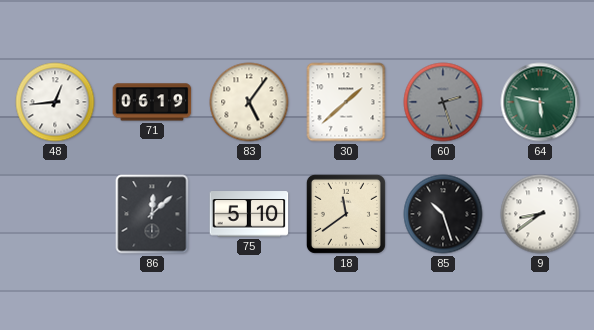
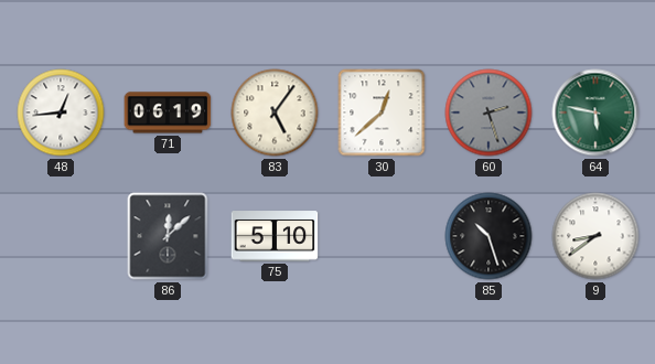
30: 1:38 -> 12:38
18: 11:39 -> none
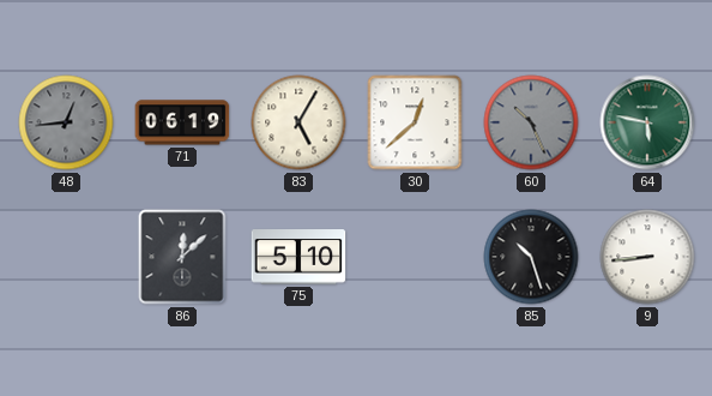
48 dial: white -> grey
83: 5:06 -> 5:05
60: 2:27 -> 10:26
9: 8:39 -> 8:44
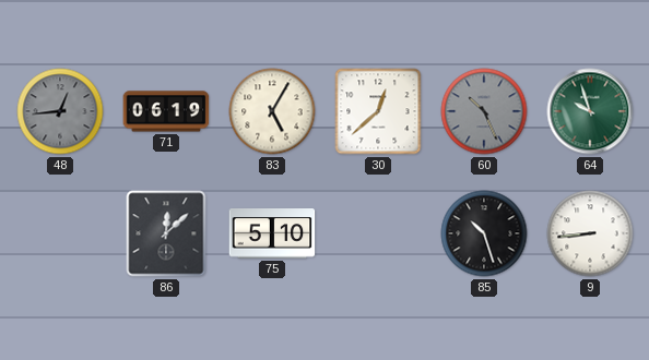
64: 5:47 -> 9:57
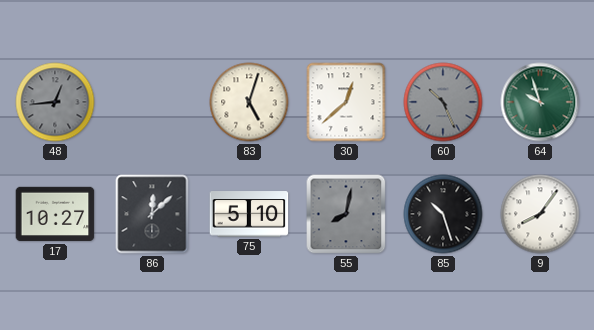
71: 06:19 -> none
83: 5:05 -> 5:03
17: none -> 10:27
55: none -> 8:02
9: 8:44 -> 8:06
